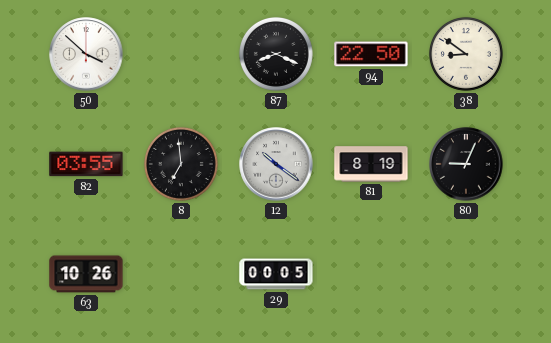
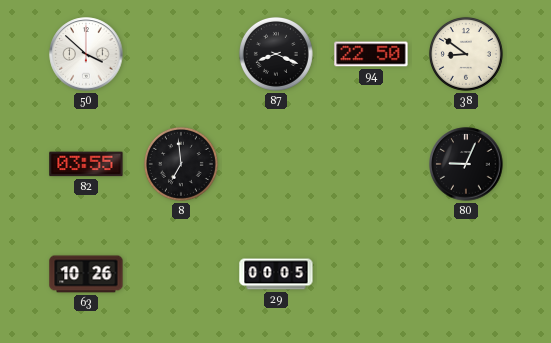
12: 10:21 -> none
81: 8:19 -> none
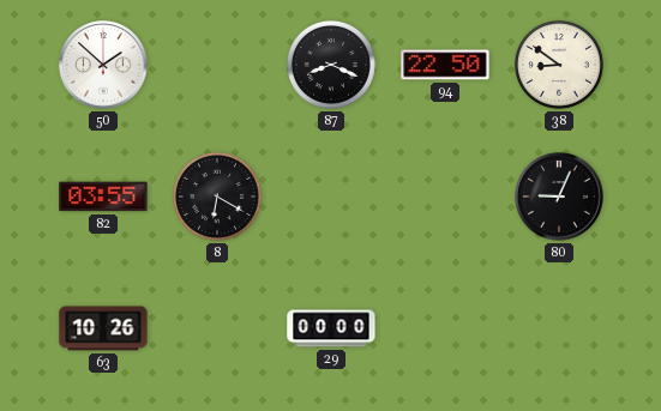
50: 3:52 -> 1:52
8: 6:59 -> 6:20
29: 00:05 -> 00:00
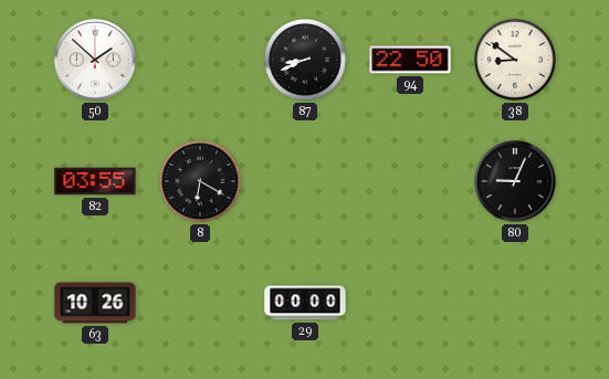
87: 8:19 -> 8:41
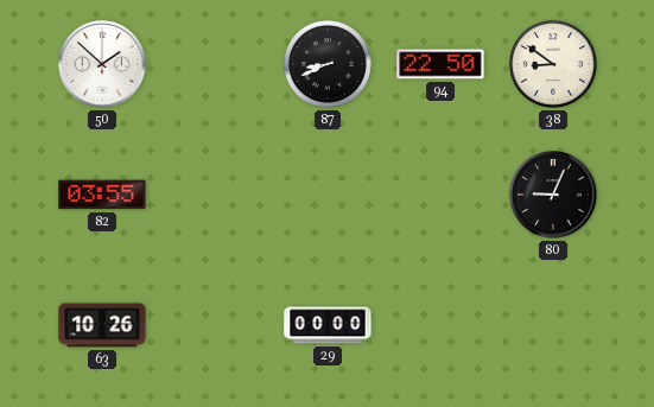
8: 6:20 -> none
